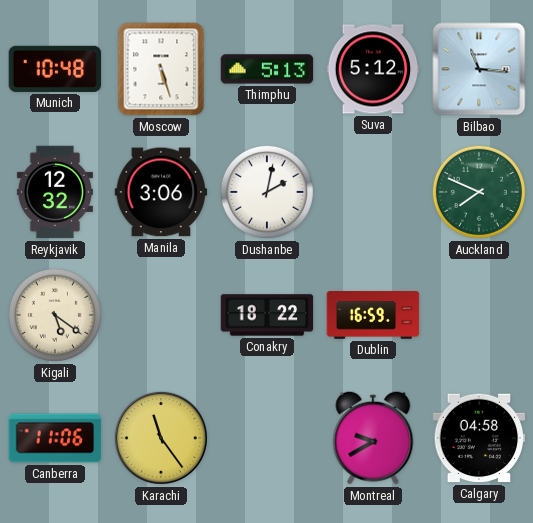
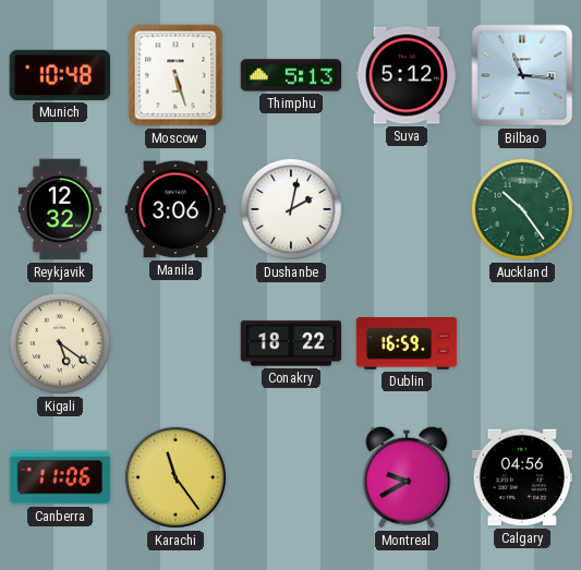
Auckland: 7:49 -> 10:24
Calgary: 04:58 -> 04:56
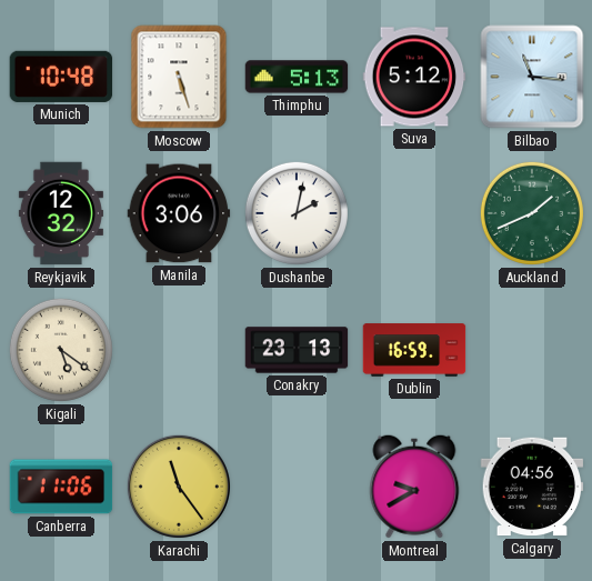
Auckland: 10:24 -> 1:41
Conakry: 18:22 -> 23:13
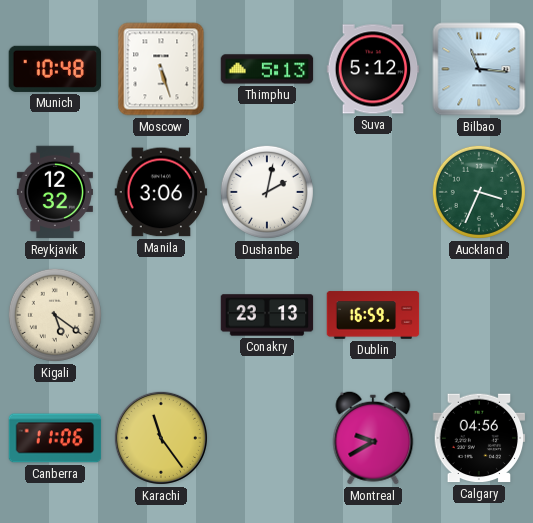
Auckland: 1:41 -> 3:34
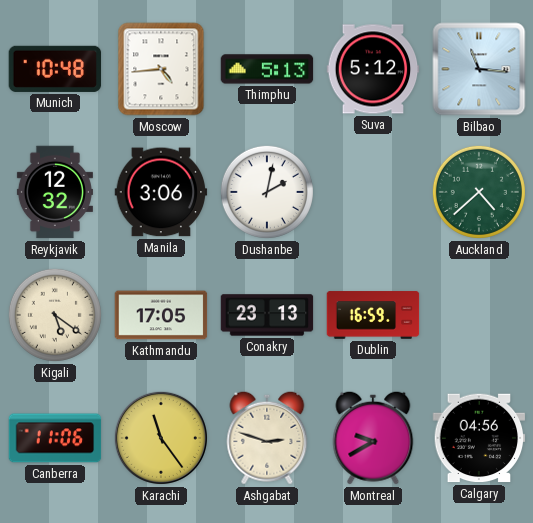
Moscow: 5:27 -> 4:44
Auckland: 3:34 -> 4:38
Kathmandu: none -> 17:05
Ashgabat: none -> 2:48
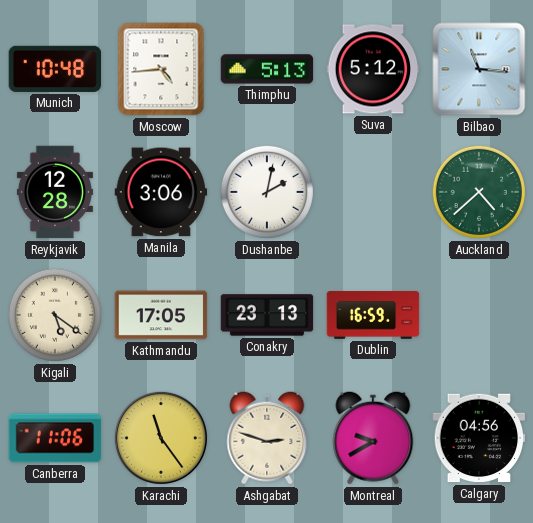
Reykjavik: 12:32 -> 12:28
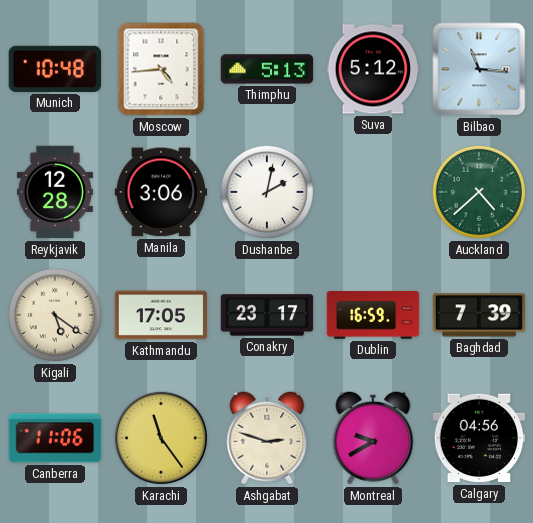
Conakry: 23:13 -> 23:17
Baghdad: none -> 7:39
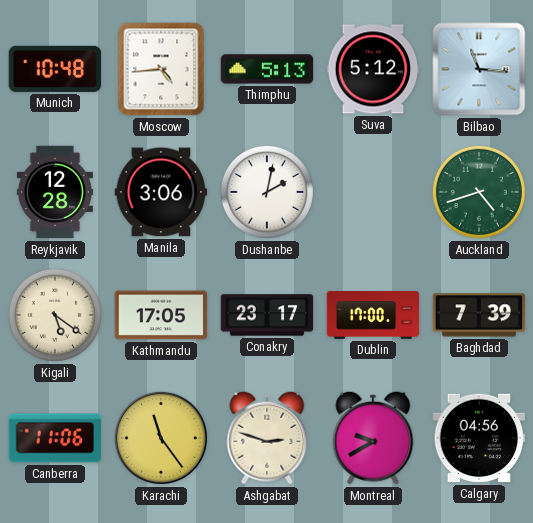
Auckland: 4:38 -> 4:42
Dublin: 16:59 -> 17:00
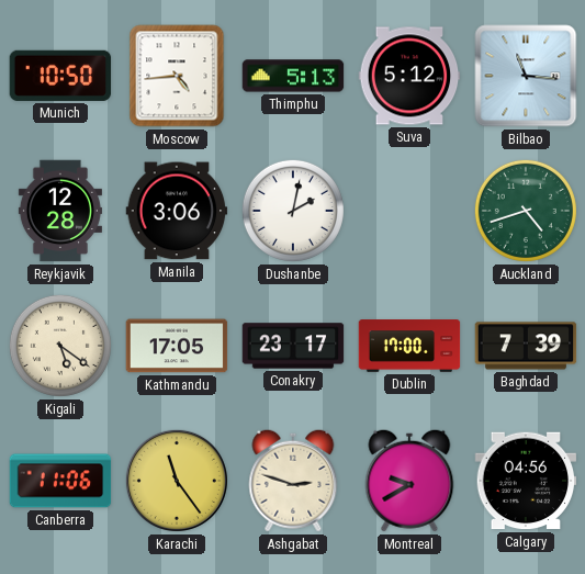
Munich: 10:48 -> 10:50
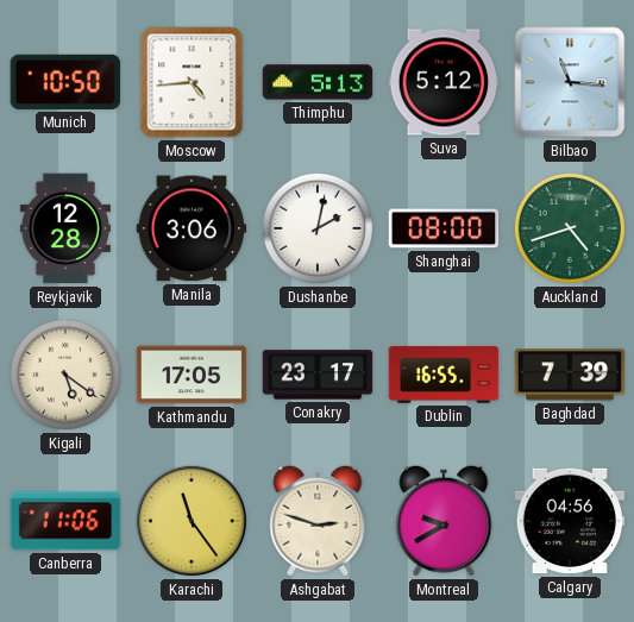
Shanghai: none -> 08:00
Dublin: 17:00 -> 16:55
